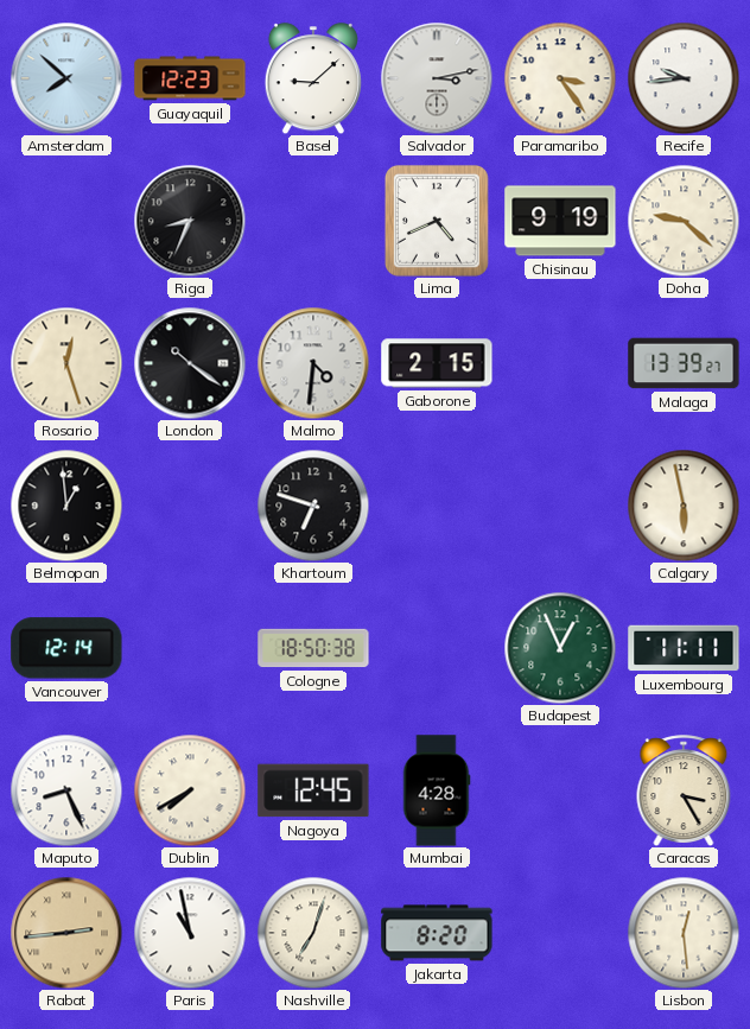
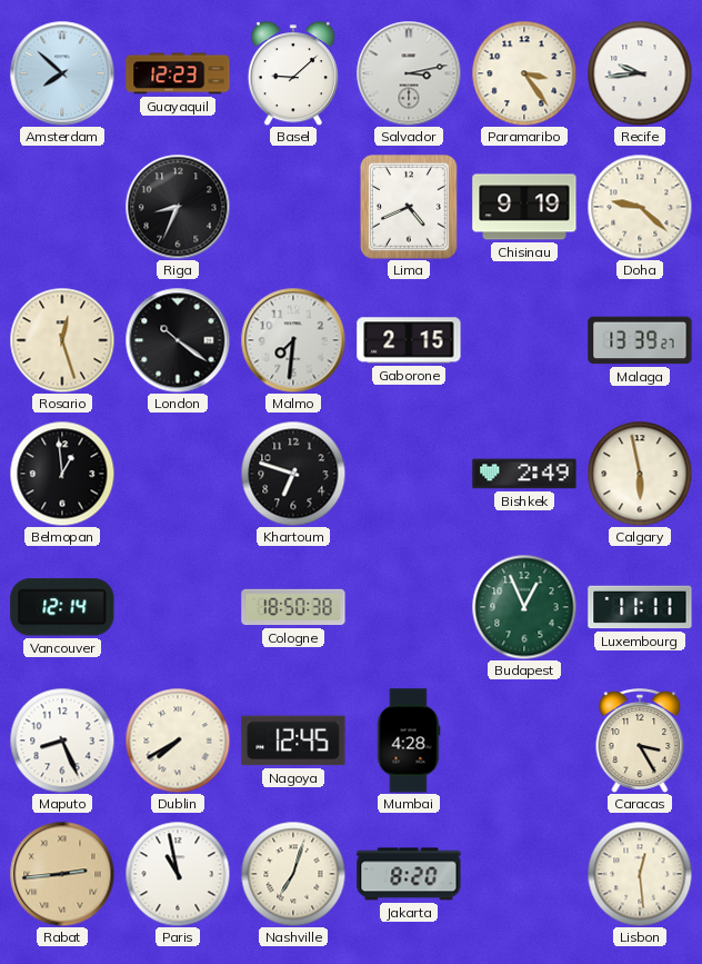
Malmo: 4:31 -> 7:31
Bishkek: none -> 2:49
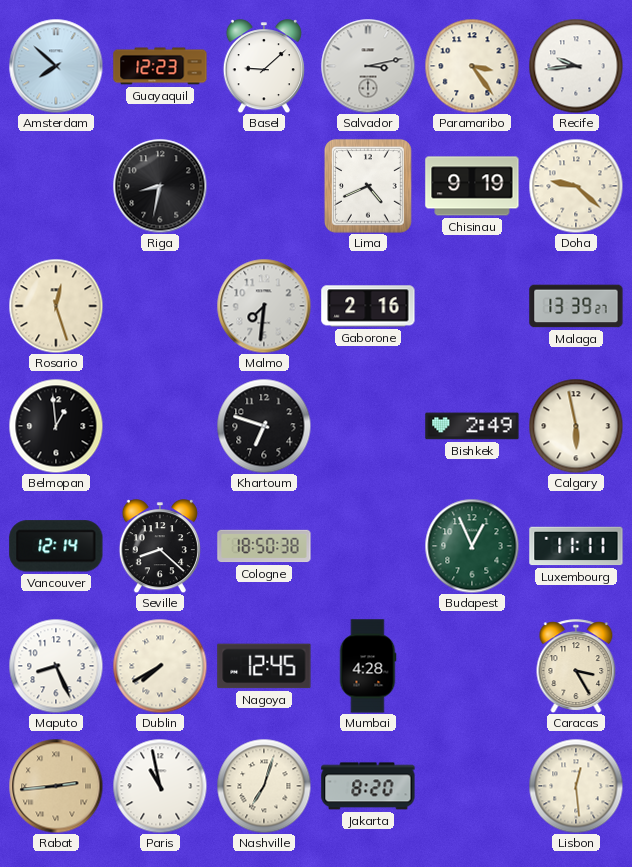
Riga: 8:34 -> 8:32
London: 10:21 -> none
Gaborone: 2:15 -> 2:16
Seville: none -> 8:22
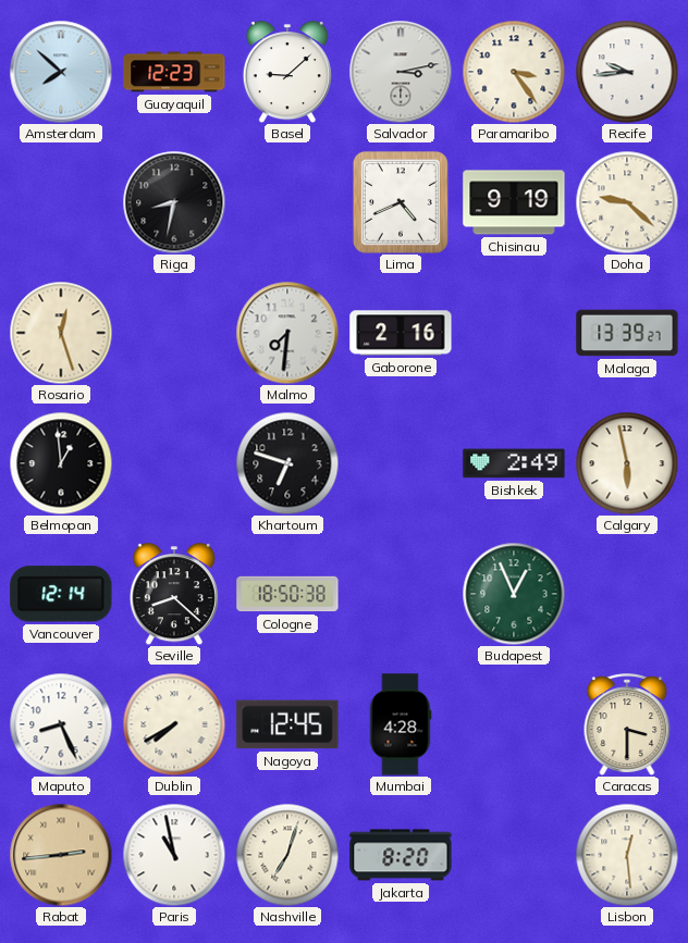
Luxembourg: 11:11 -> none
Caracas: 3:25 -> 3:30
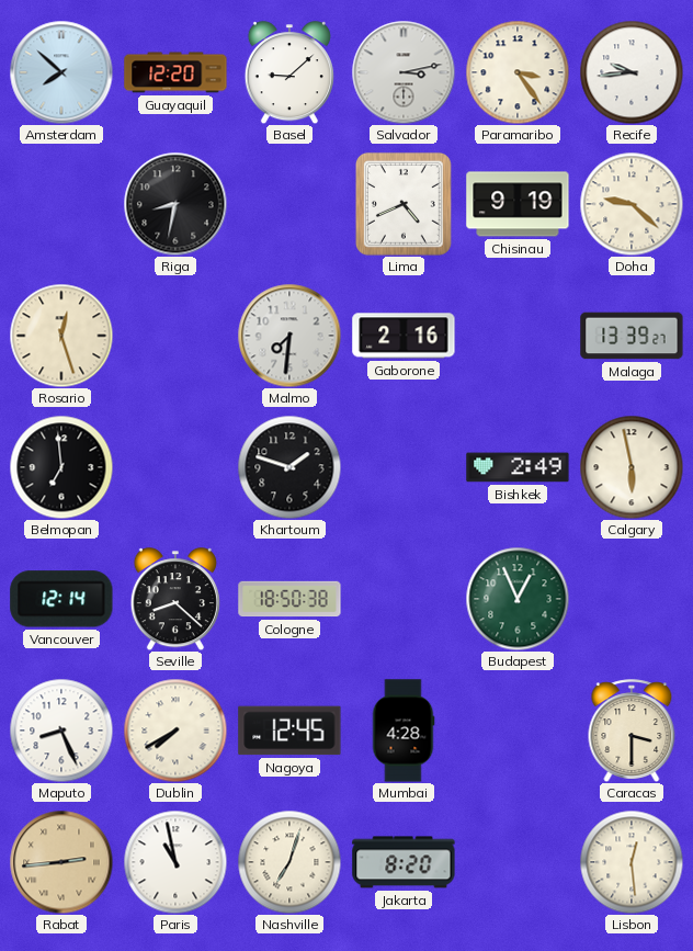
Guayaquil: 12:23 -> 12:20
Belmopan: 12:59 -> 6:59
Khartoum: 6:48 -> 1:48
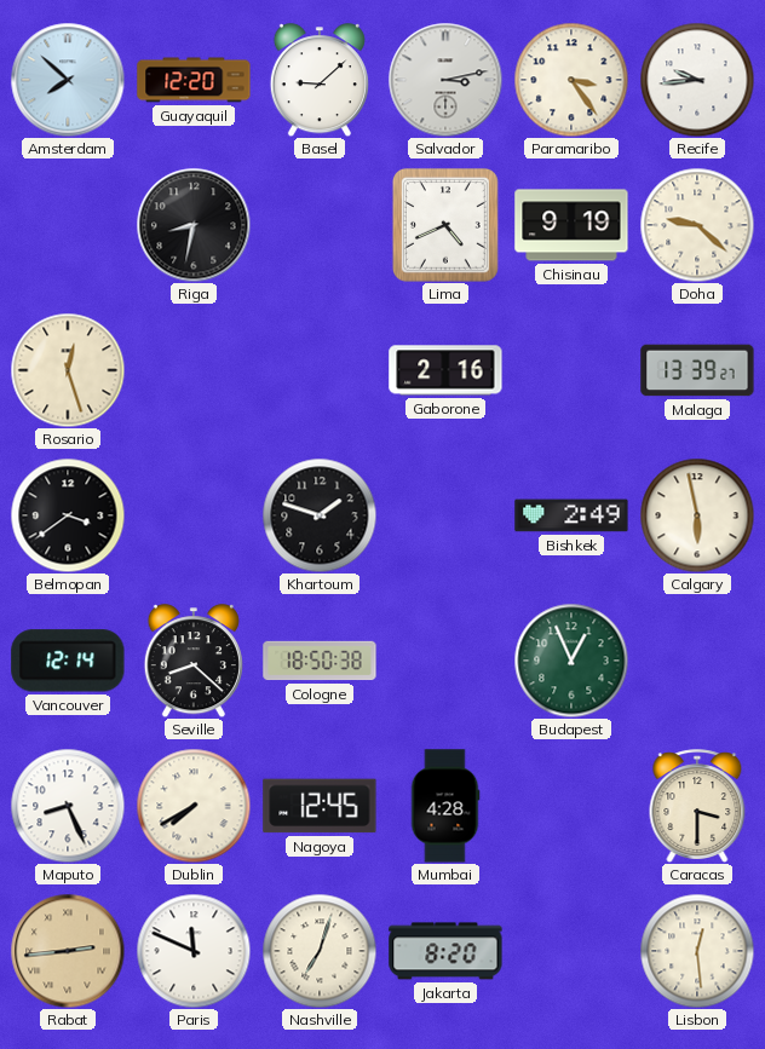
Malmo: 7:31 -> none
Belmopan: 6:59 -> 3:39
Paris: 10:58 -> 11:49
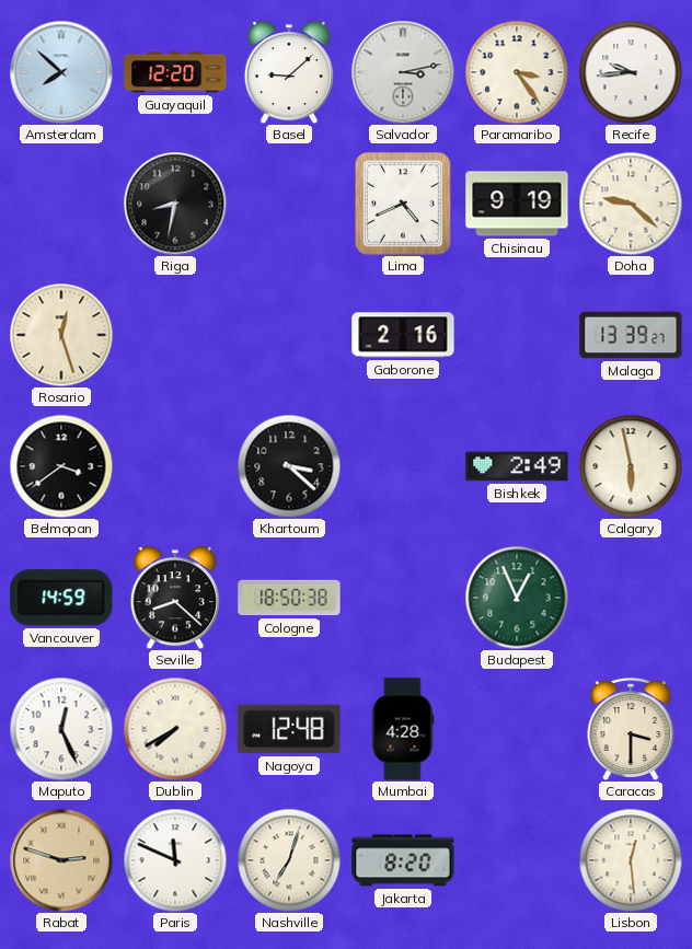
Khartoum: 1:48 -> 3:22
Vancouver: 12:14 -> 14:59
Maputo: 8:26 -> 12:26
Nagoya: 12:45 -> 12:48
Rabat: 2:44 -> 2:48
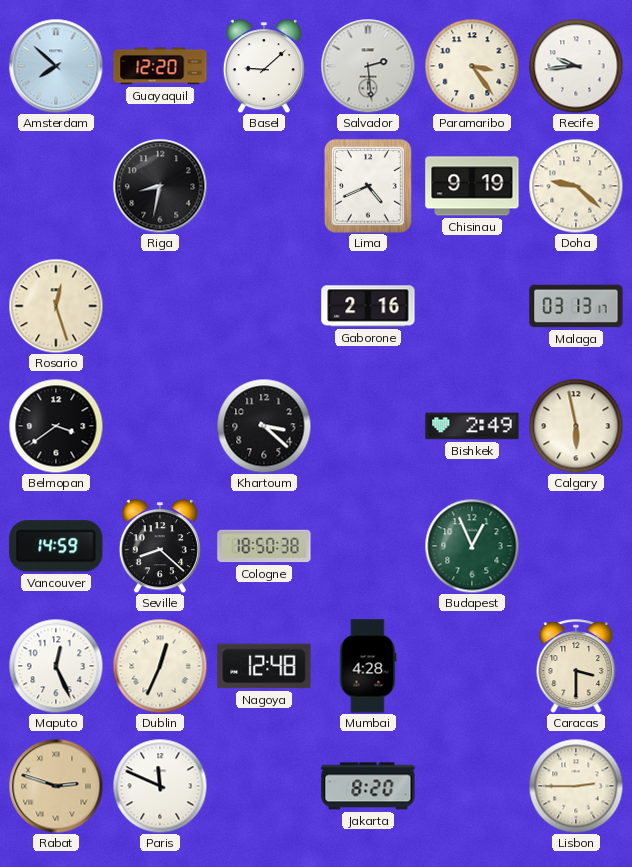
Salvador: 3:13 -> 2:29
Malaga: 13:39 -> 03:13
Dublin: 7:40 -> 12:34
Nashville: 7:03 -> none
Lisbon: 12:29 -> 2:45
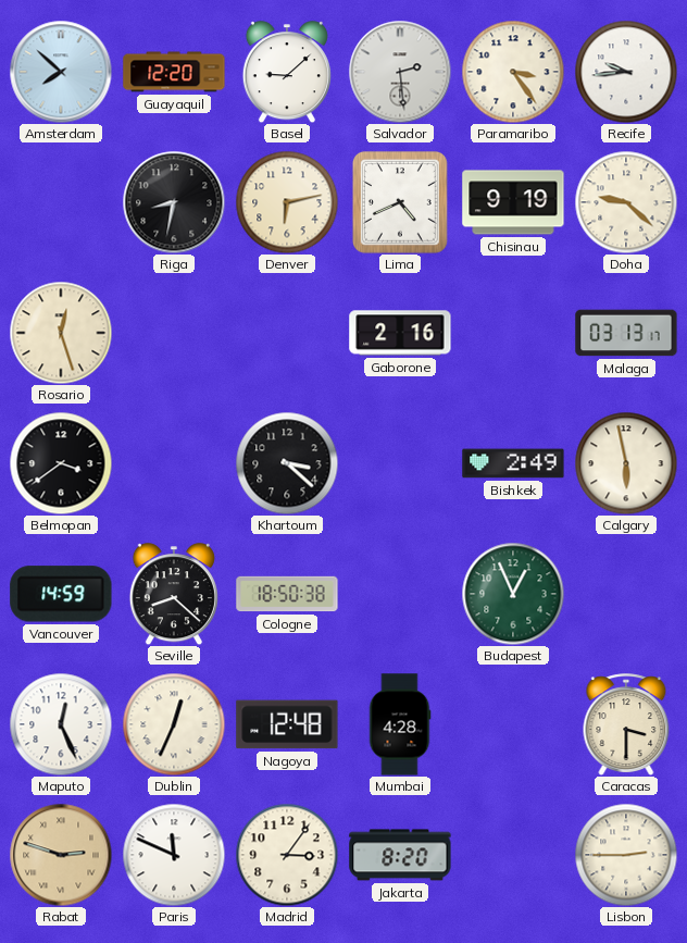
Denver: none -> 6:13
Madrid: none -> 3:06
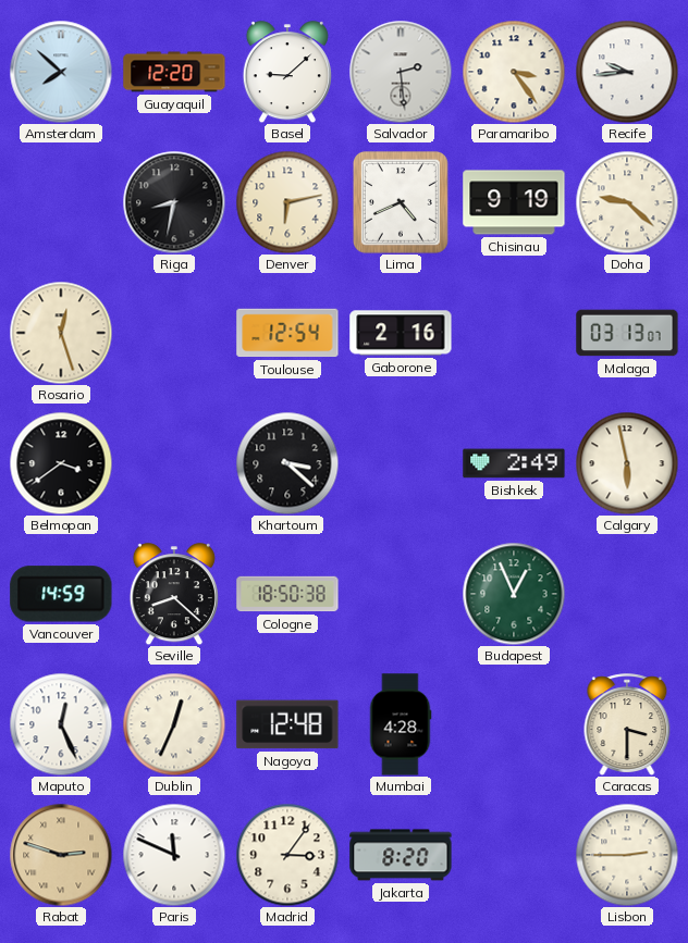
Toulouse: none -> 12:54
Malaga: 03:13:17 -> 03:13:07
